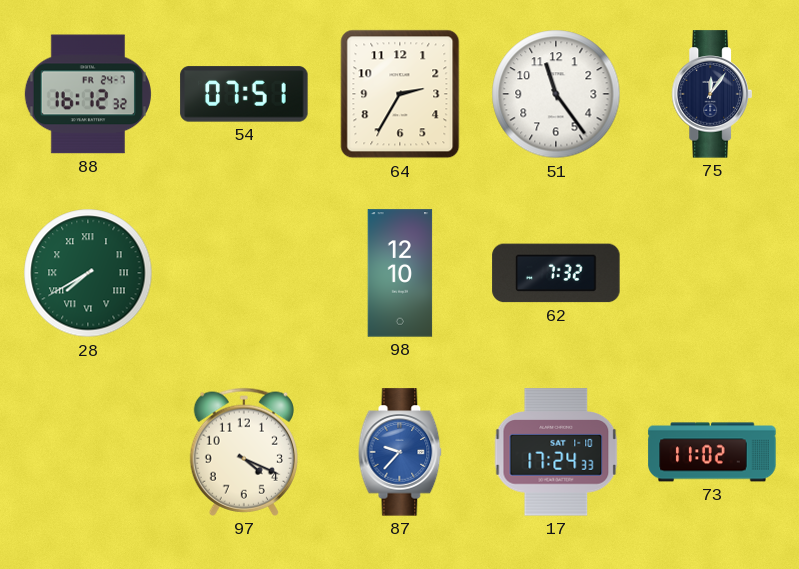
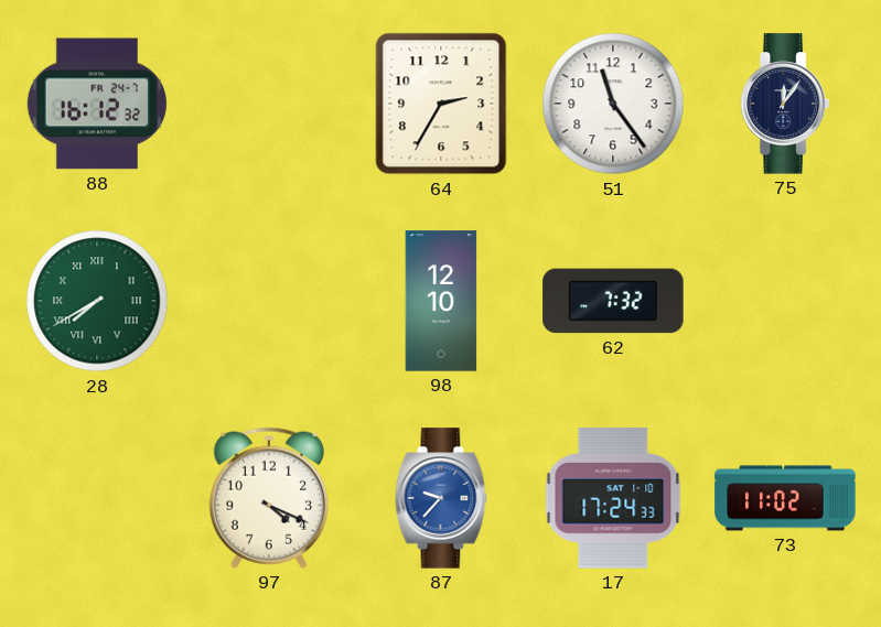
54: 07:51 -> none
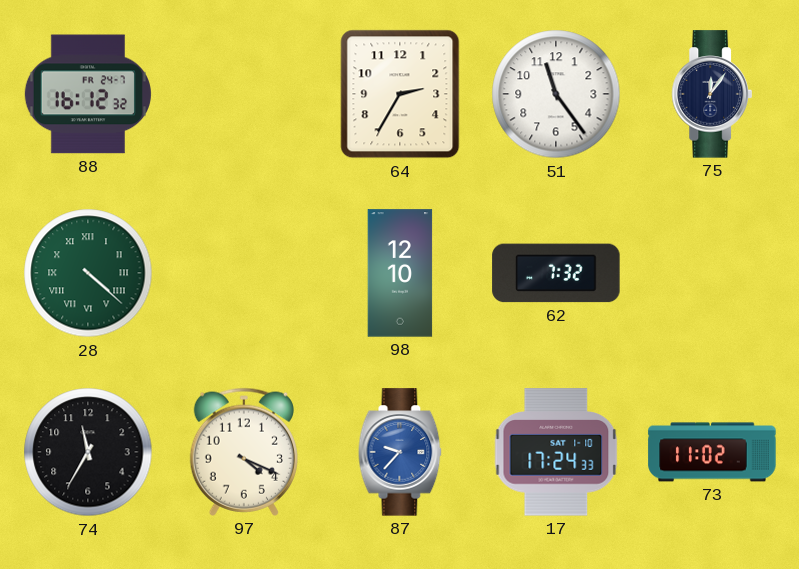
28: 7:40 -> 4:22
74: none -> 11:35
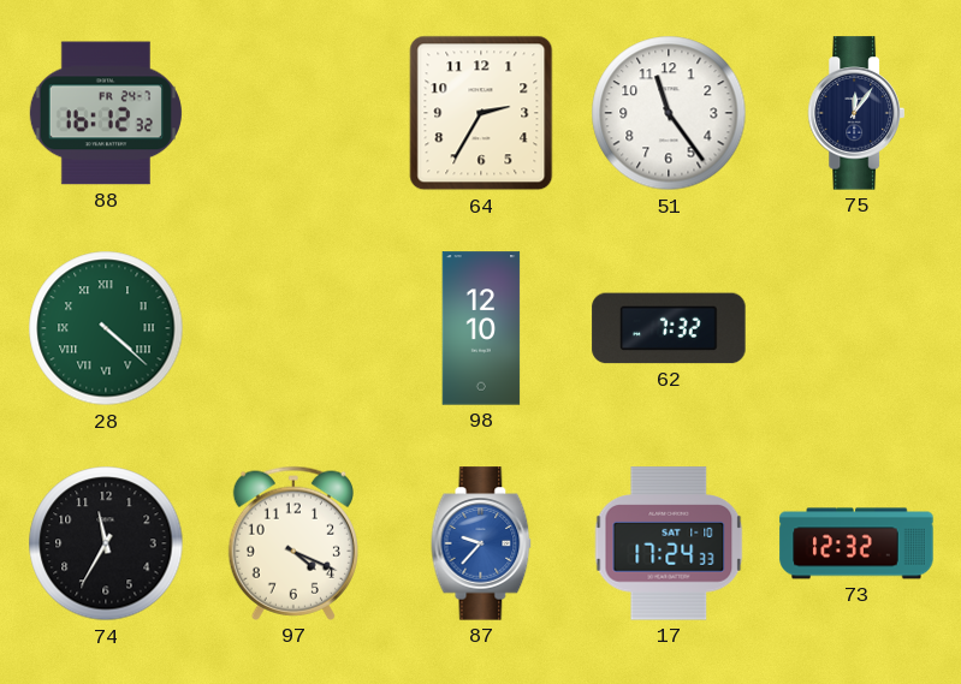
73: 11:02 -> 12:32
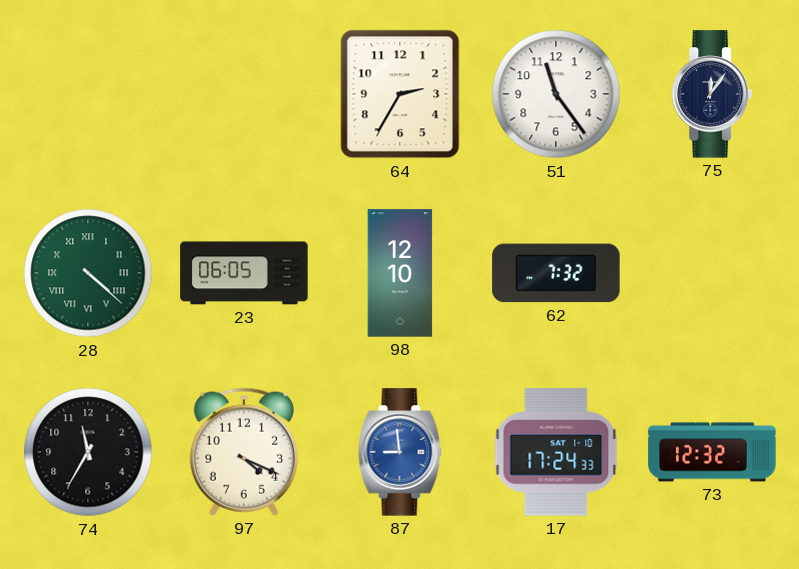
88: 16:12 -> none
23: none -> 06:05
87: 9:37 -> 8:59
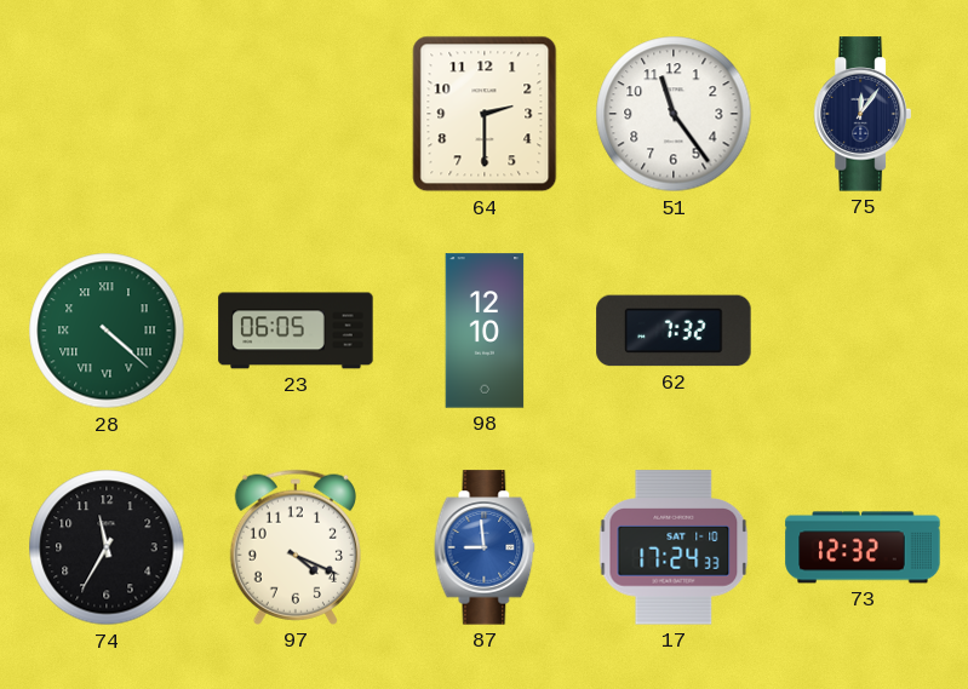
64: 2:35 -> 2:30
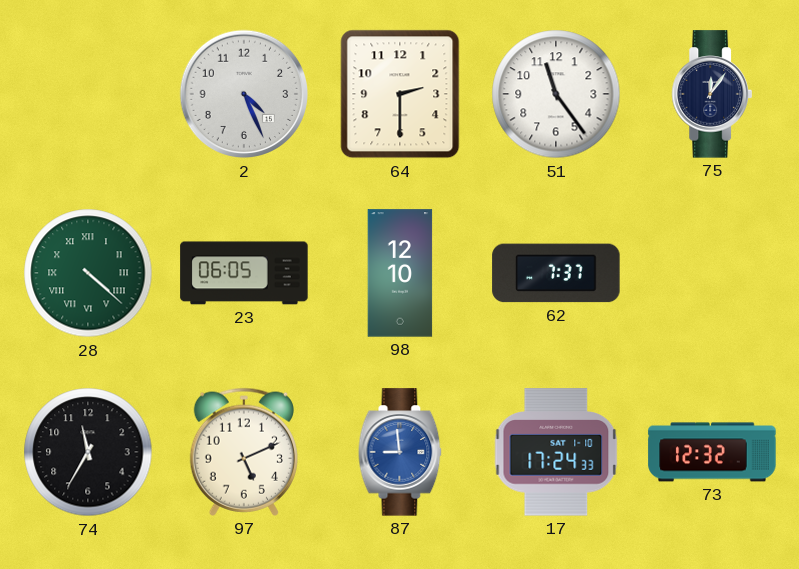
2: none -> 4:26
62: 7:32 -> 7:37
97: 4:19 -> 5:11
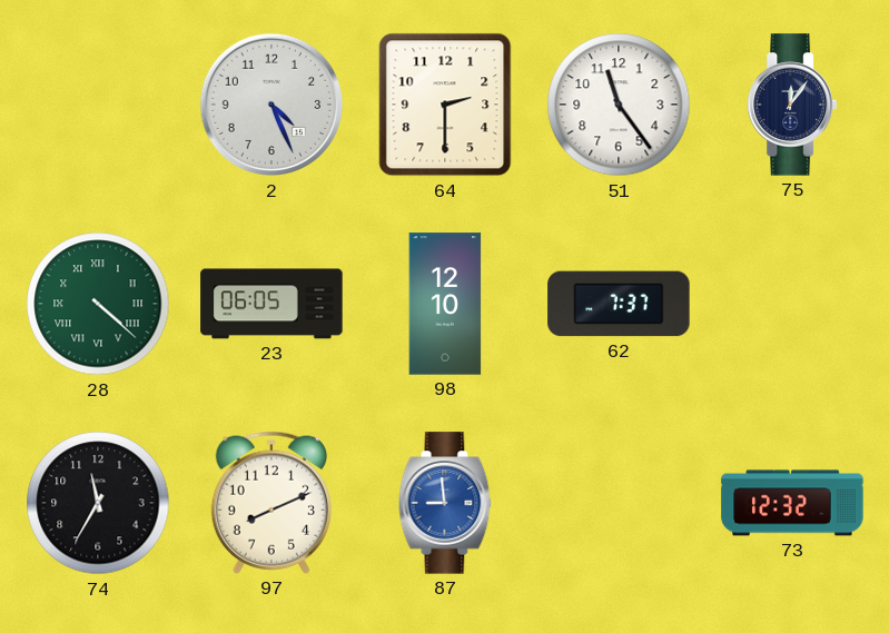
97: 5:11 -> 8:11
17: 17:24 -> none
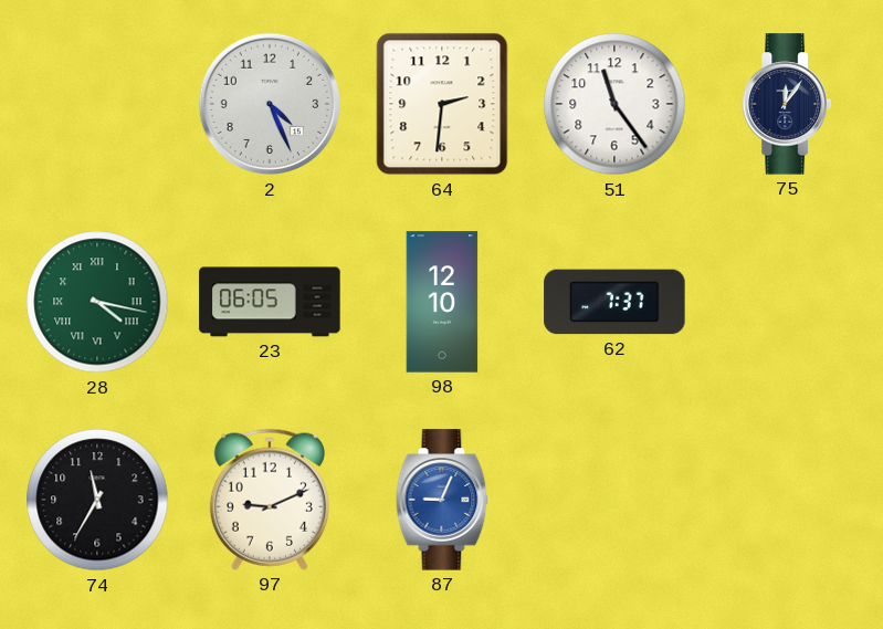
64: 2:30 -> 2:31
28: 4:22 -> 4:17
97: 8:11 -> 9:11
87: 8:59 -> 9:04
73: 12:32 -> none
